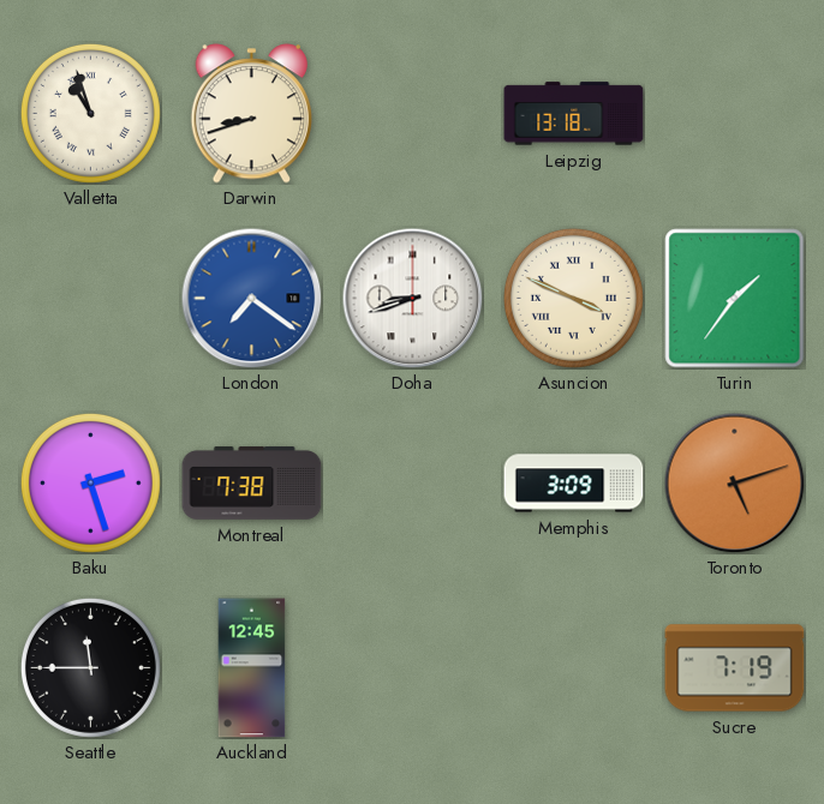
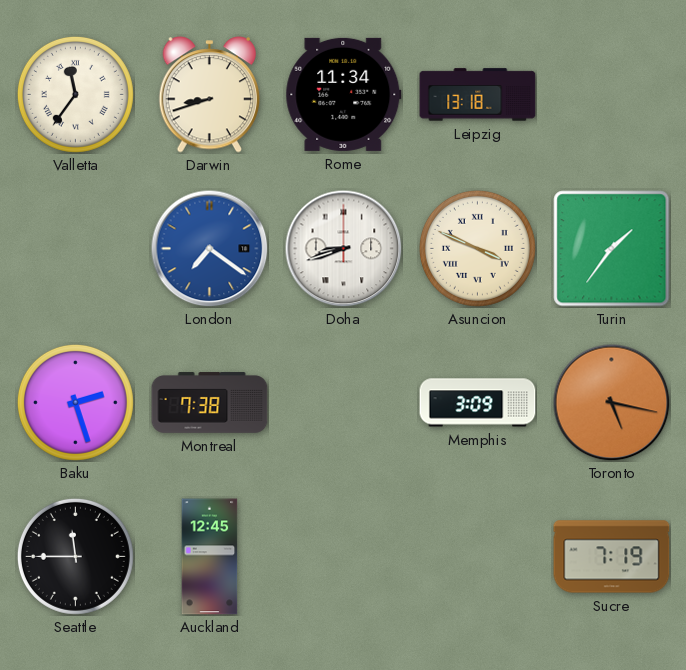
Valletta: 10:57 -> 11:36
Rome: none -> 11:34
Toronto: 5:12 -> 5:17
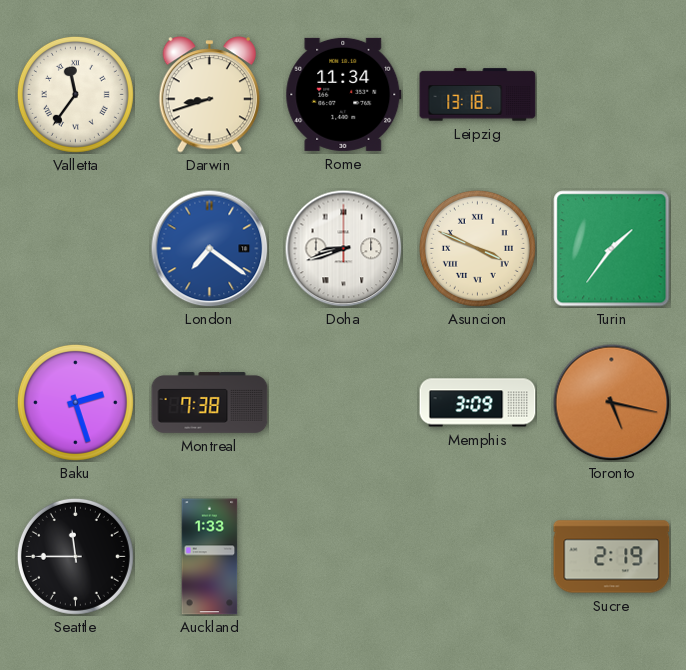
Auckland: 12:45 -> 1:33
Sucre: 7:19 -> 2:19
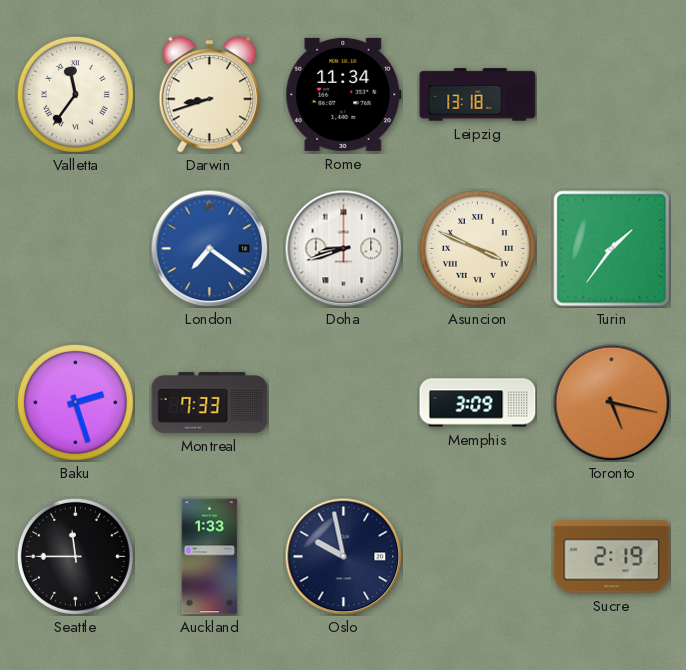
Montreal: 7:38 -> 7:33
Oslo: none -> 9:58
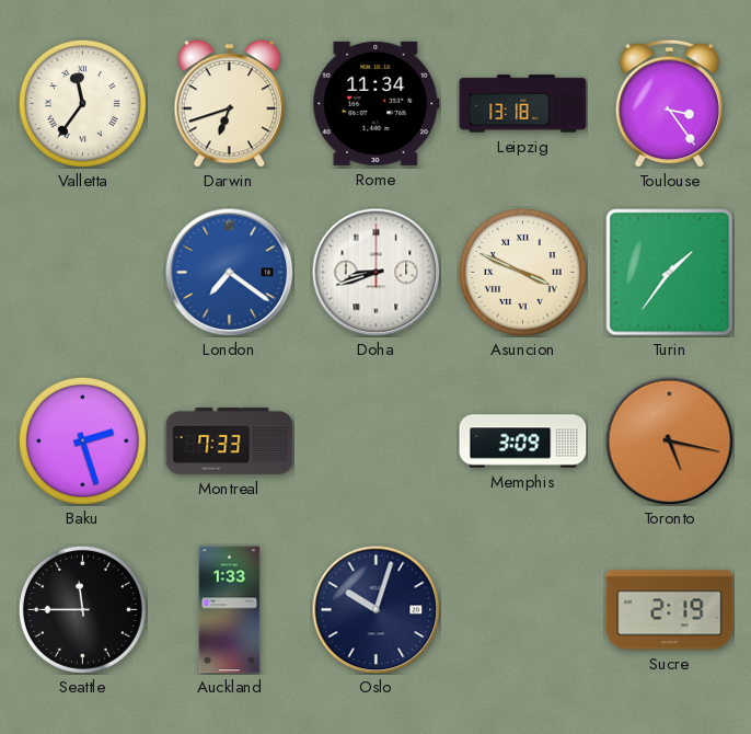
Darwin: 8:42 -> 6:42
Toulouse: none -> 3:24
Oslo: 9:58 -> 10:03
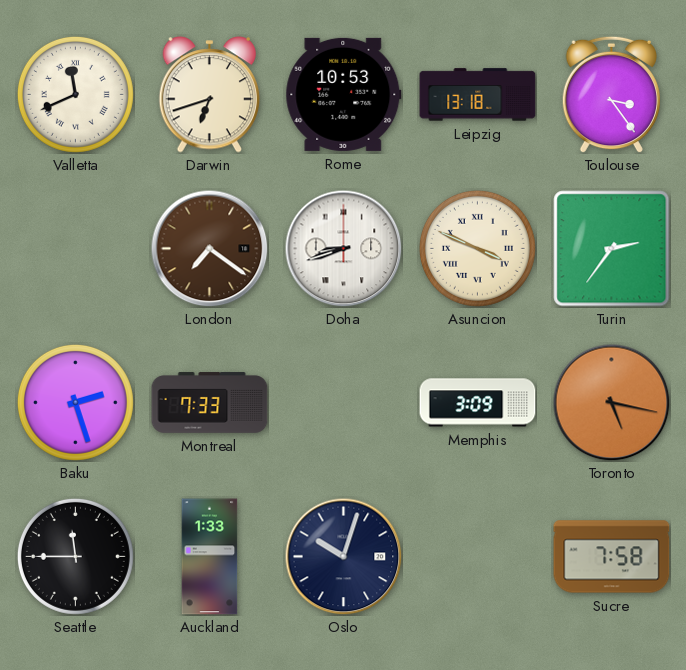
Valletta: 11:36 -> 11:41
Rome: 11:34 -> 10:53
London dial: blue -> brown
Turin: 1:36 -> 2:36
Sucre: 2:19 -> 7:58
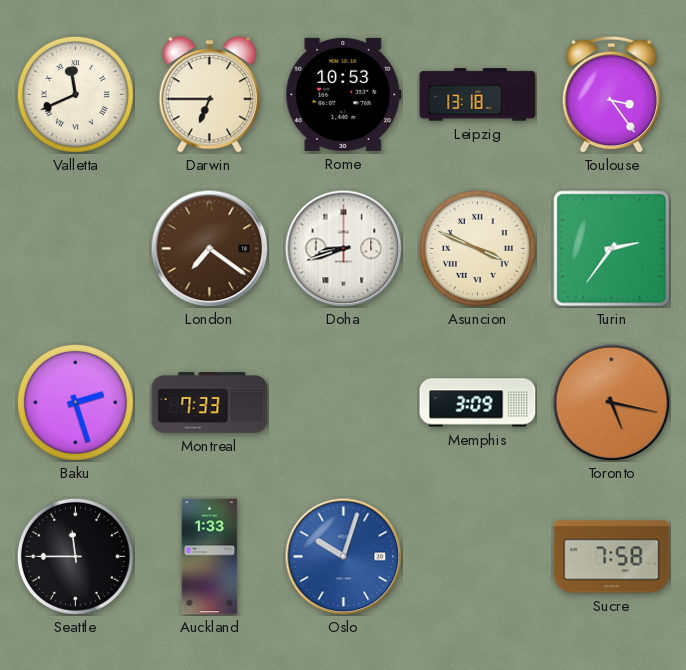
Darwin: 6:42 -> 6:45
Oslo dial: navy -> blue
